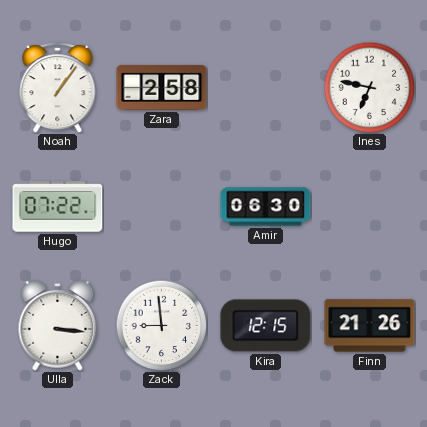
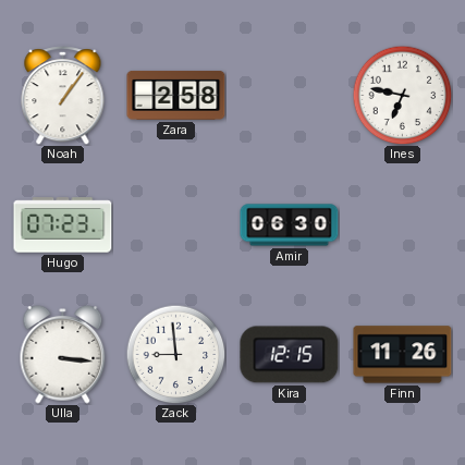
Hugo: 07:22 -> 07:23
Finn: 21:26 -> 11:26
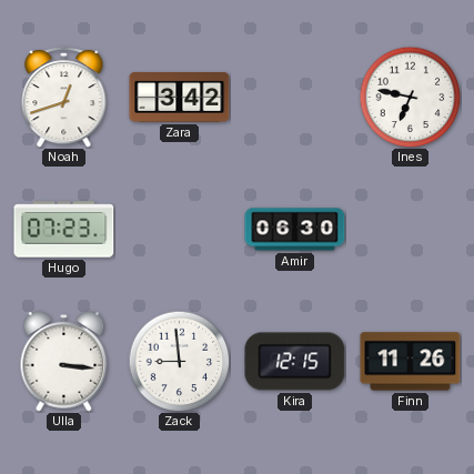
Noah: 1:06 -> 12:42
Zara: 2:58 -> 3:42
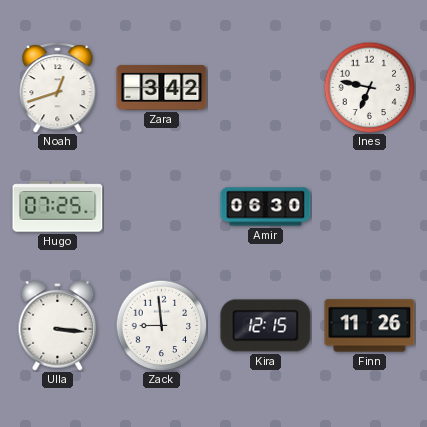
Hugo: 07:23 -> 07:25
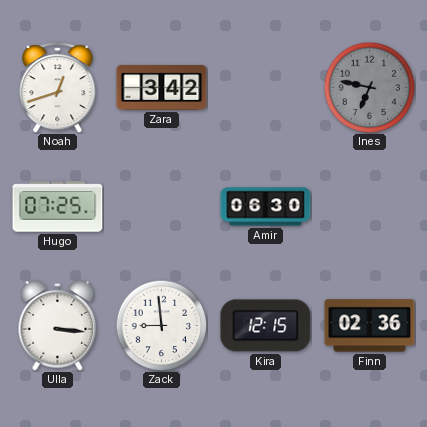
Ines dial: white -> grey
Finn: 11:26 -> 02:36
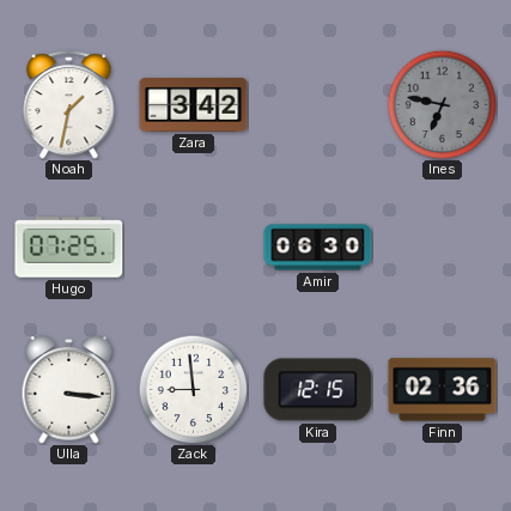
Noah: 12:42 -> 1:32
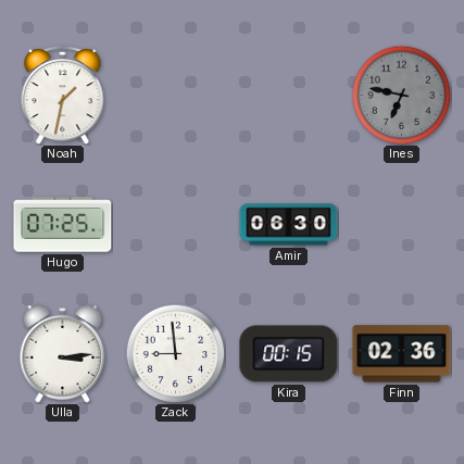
Zara: 3:42 -> none
Ulla: 3:16 -> 3:14
Kira: 12:15 -> 00:15
